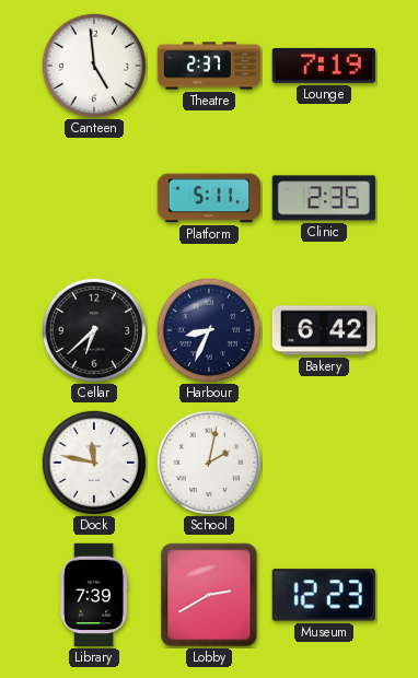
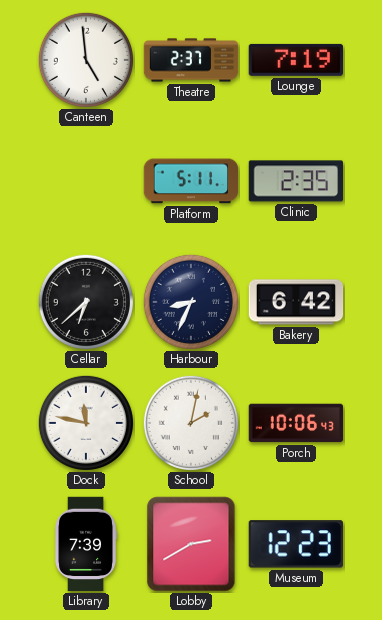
Porch: none -> 10:06
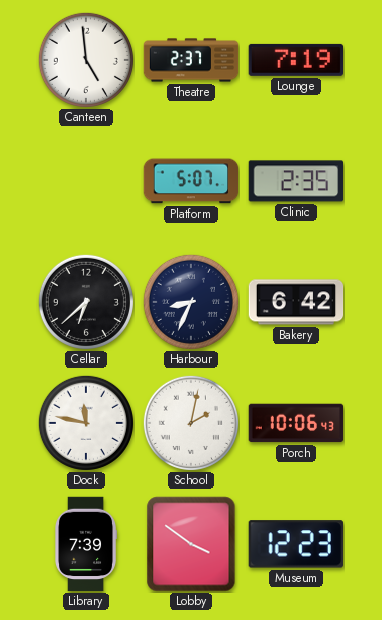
Platform: 5:11 -> 5:07
Lobby: 2:40 -> 3:51
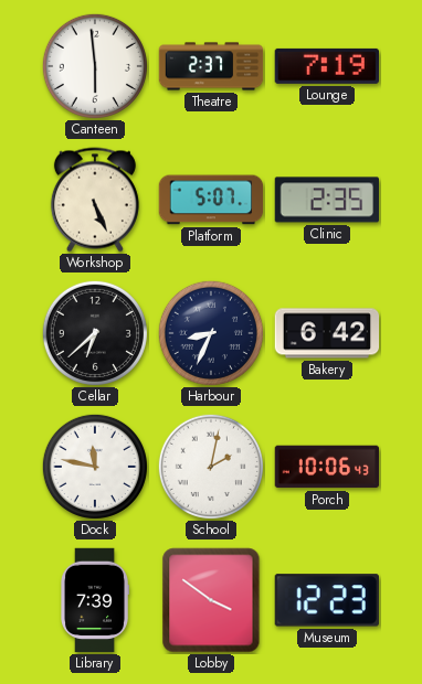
Canteen: 4:59 -> 5:59
Workshop: none -> 5:26
